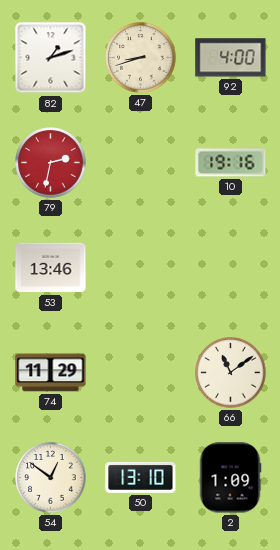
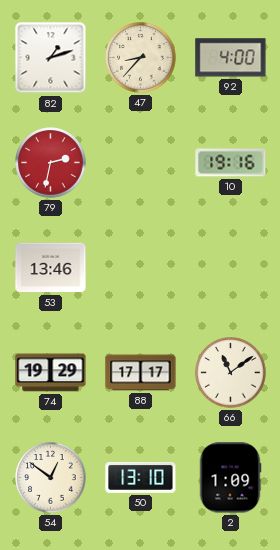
47: 8:42 -> 8:37
74: 11:29 -> 19:29
88: none -> 17:17
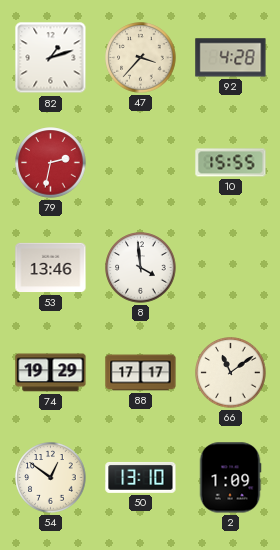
47: 8:37 -> 3:37
92: 4:00 -> 4:28
10: 19:16 -> 15:55
8: none -> 3:59
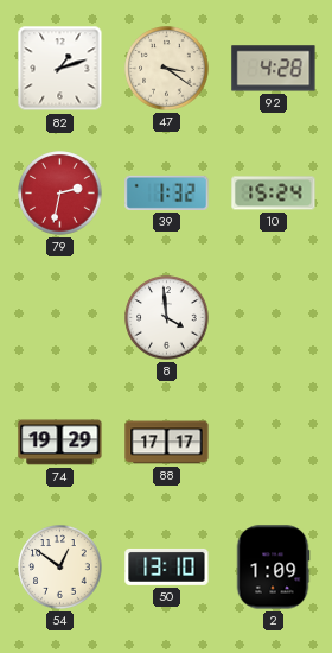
47: 3:37 -> 3:21
39: none -> 1:32
10: 15:55 -> 15:24
53: 13:46 -> none
66: 11:09 -> none
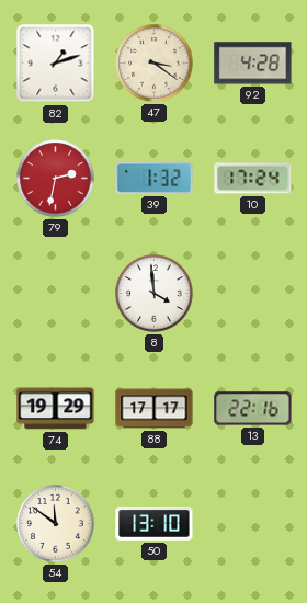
10: 15:24 -> 17:24
13: none -> 22:16
54: 12:51 -> 11:51
2: 1:09 -> none
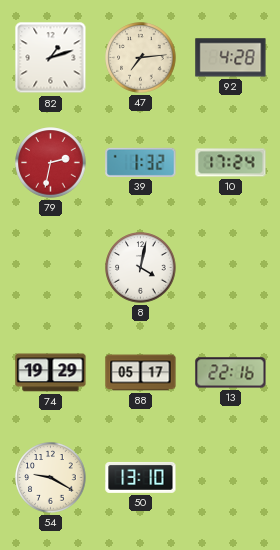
47: 3:21 -> 7:14
8: 3:59 -> 4:02
88: 17:17 -> 05:17
54: 11:51 -> 9:20
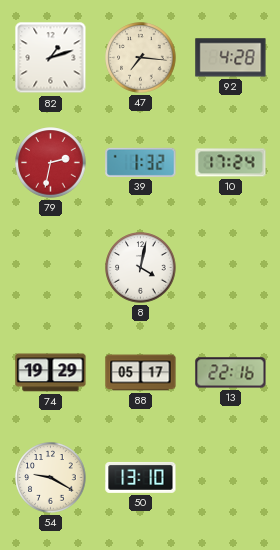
47: 7:14 -> 7:16
